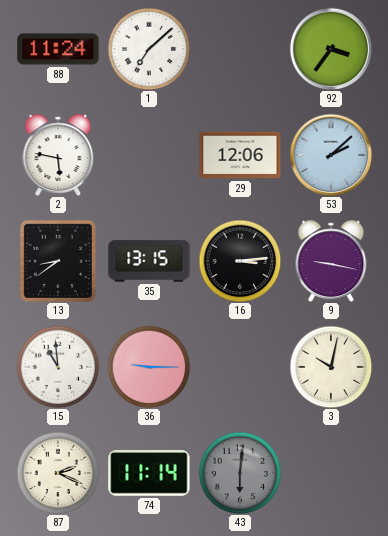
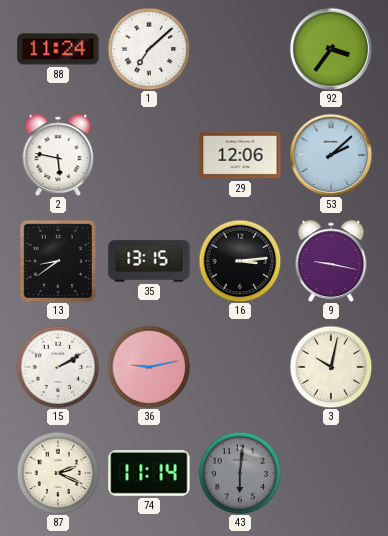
15: 10:59 -> 2:10
36: 9:15 -> 9:13
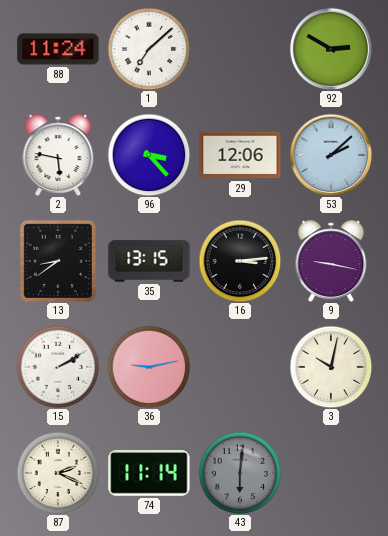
92: 3:36 -> 2:50
96: none -> 3:23
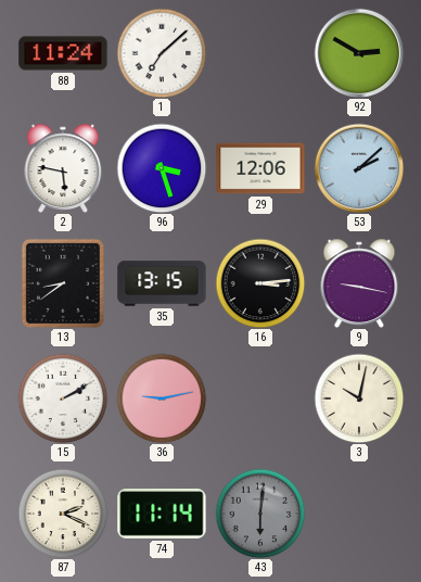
96: 3:23 -> 3:27
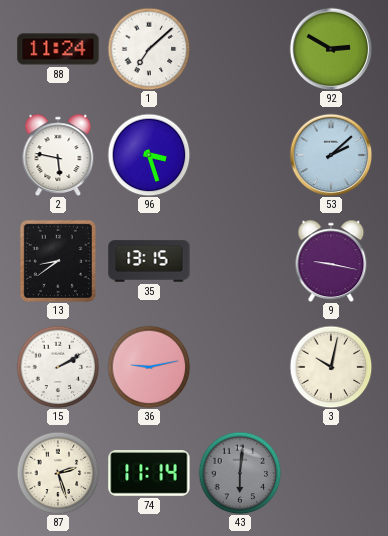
29: 12:06 -> none
16: 3:14 -> none
87: 2:19 -> 2:27
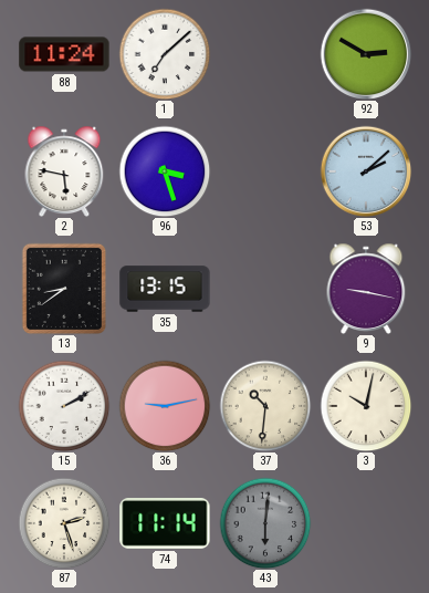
37: none -> 10:31
